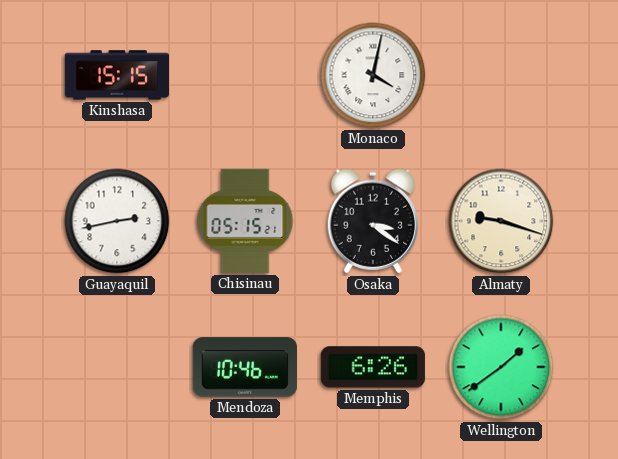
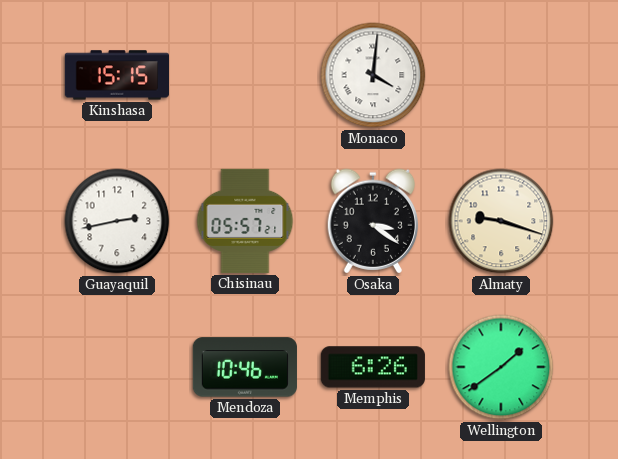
Monaco: 4:02 -> 4:01
Chisinau: 05:15 -> 05:57
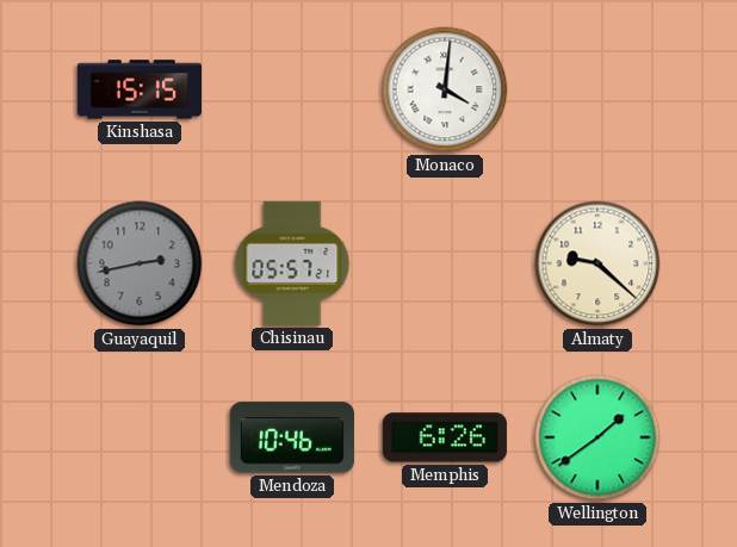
Guayaquil dial: white -> grey
Osaka: 3:21 -> none
Almaty: 9:18 -> 9:22
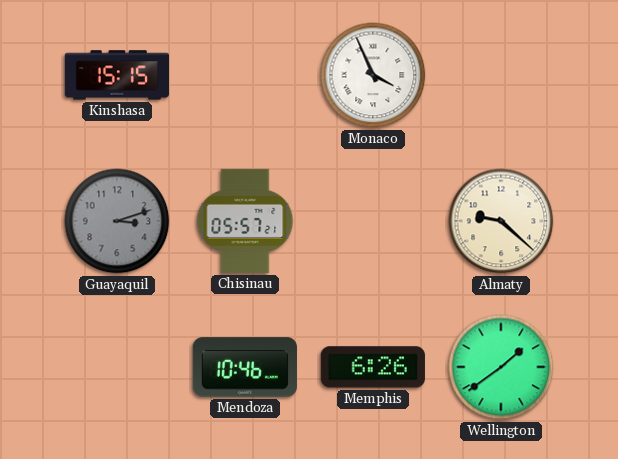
Monaco: 4:01 -> 3:56
Guayaquil: 2:43 -> 3:12
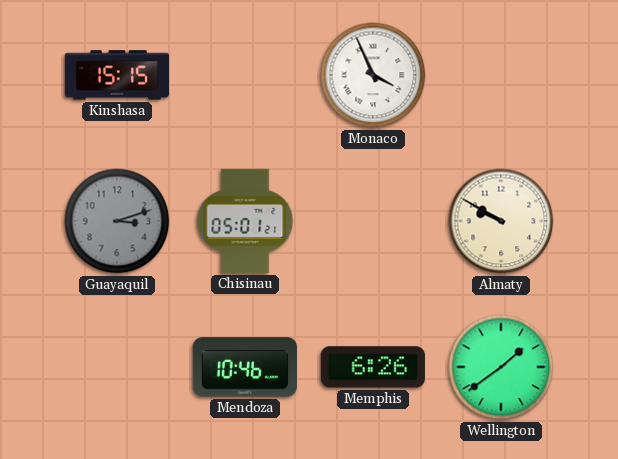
Chisinau: 05:57 -> 05:01
Almaty: 9:22 -> 9:50
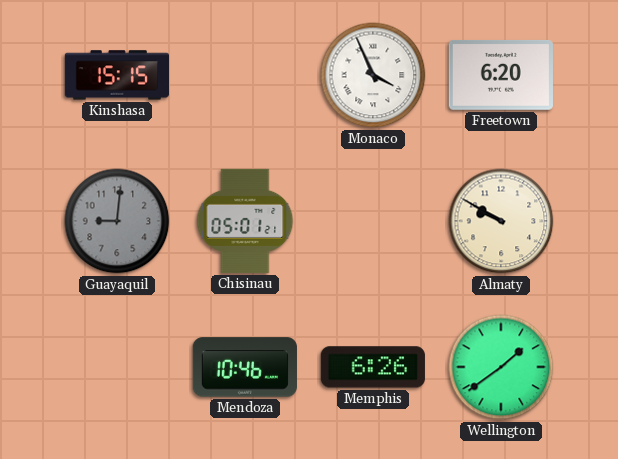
Freetown: none -> 6:20
Guayaquil: 3:12 -> 9:01
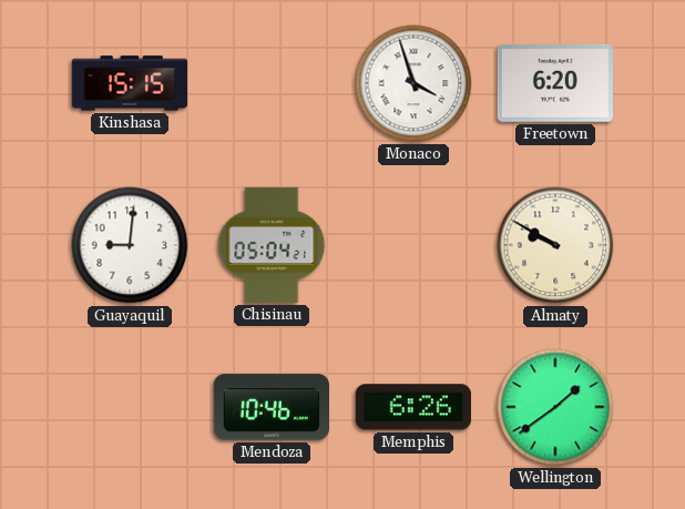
Monaco: 3:56 -> 3:57
Guayaquil dial: grey -> white
Chisinau: 05:01 -> 05:04
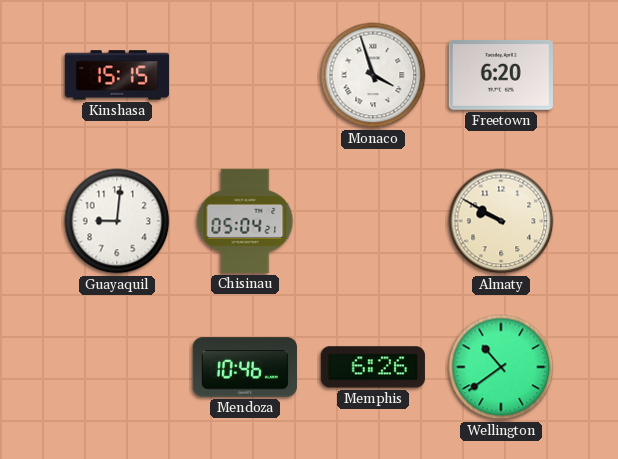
Wellington: 1:39 -> 10:39
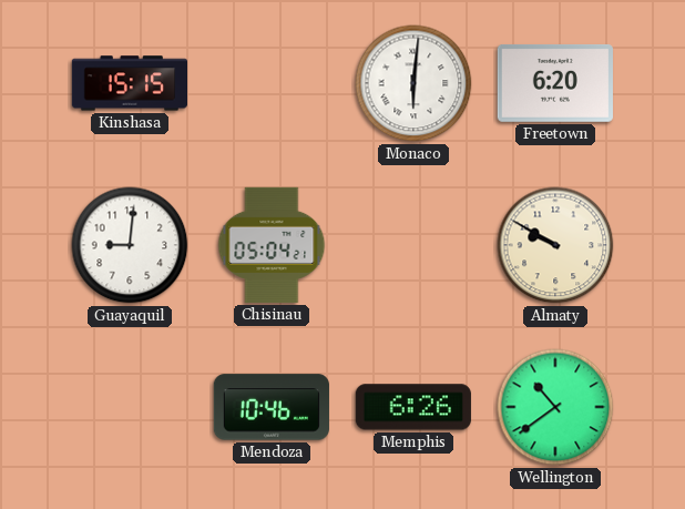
Monaco: 3:57 -> 6:01
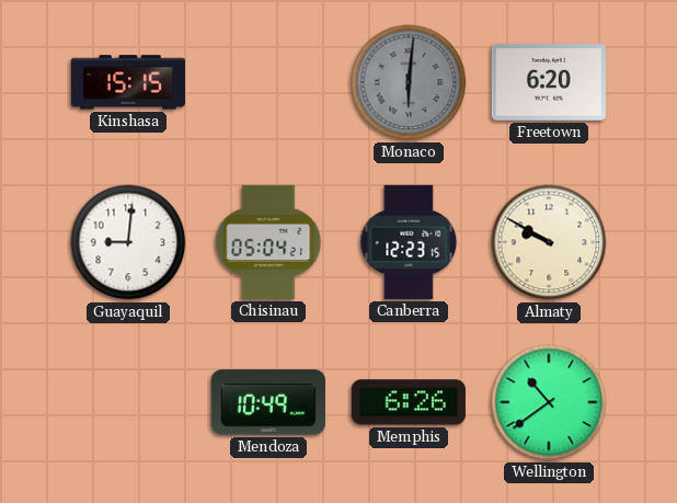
Monaco dial: white -> grey
Canberra: none -> 12:23
Mendoza: 10:46 -> 10:49
